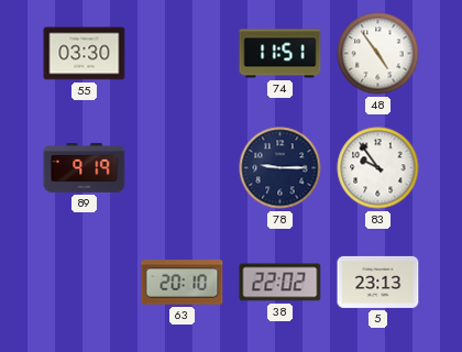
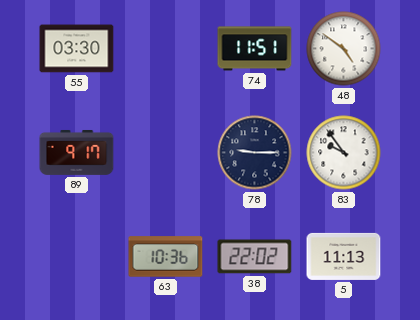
48: 4:54 -> 4:51
89: 9:19 -> 9:17
63: 20:10 -> 10:36
5: 23:13 -> 11:13
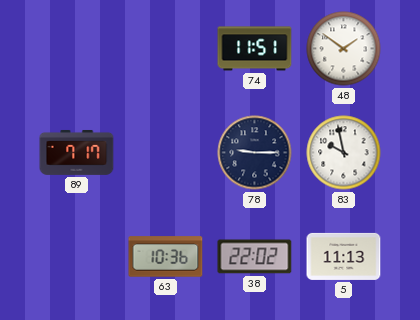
55: 03:30 -> none
48: 4:51 -> 1:51
89: 9:17 -> 7:17
83: 9:54 -> 9:58
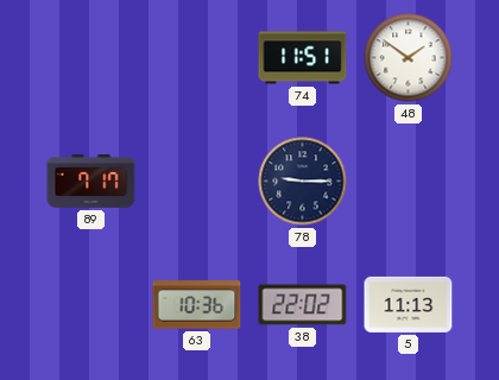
83: 9:58 -> none
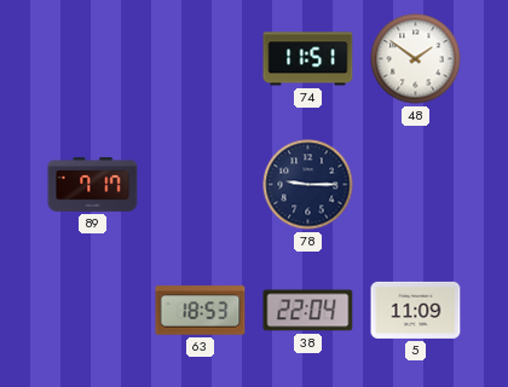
63: 10:36 -> 18:53
38: 22:02 -> 22:04
5: 11:13 -> 11:09
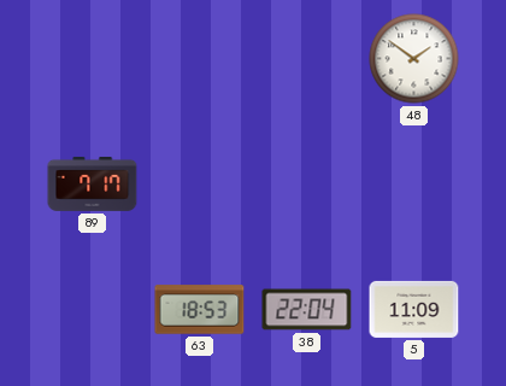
74: 11:51 -> none
78: 9:15 -> none
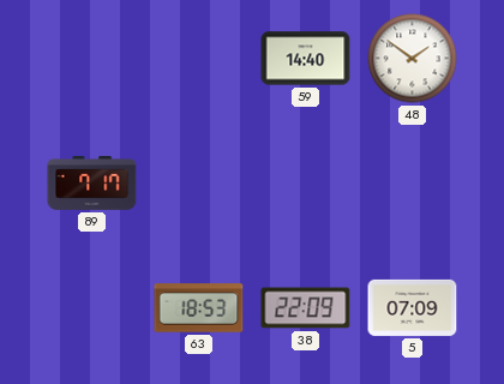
59: none -> 14:40
38: 22:04 -> 22:09
5: 11:09 -> 07:09
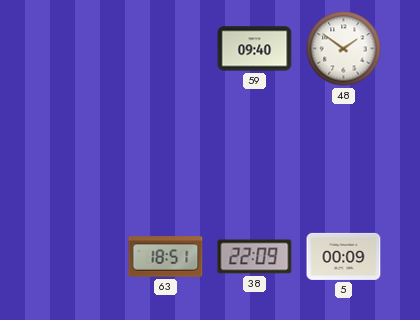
59: 14:40 -> 09:40
89: 7:17 -> none
63: 18:53 -> 18:51
5: 07:09 -> 00:09
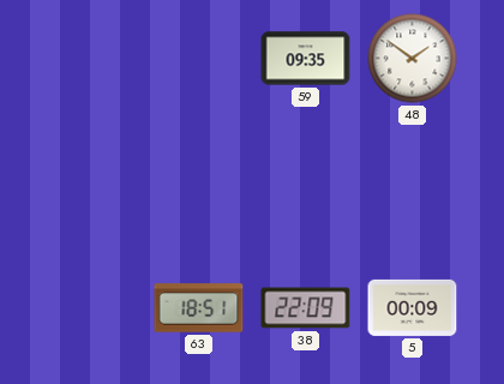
59: 09:40 -> 09:35
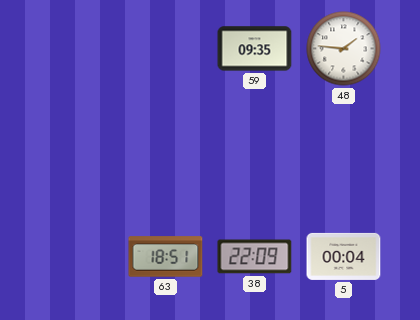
48: 1:51 -> 1:46
5: 00:09 -> 00:04
